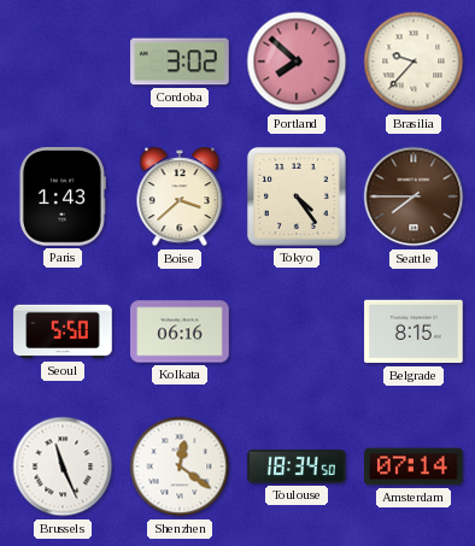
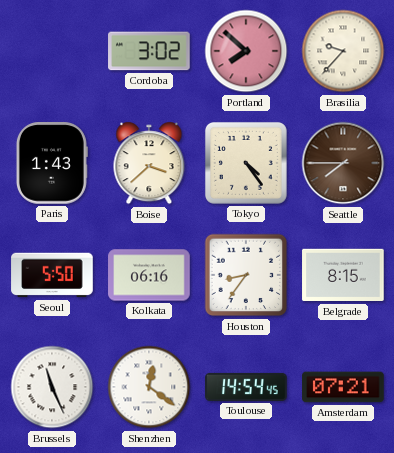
Houston: none -> 8:36
Toulouse: 18:34 -> 14:54
Amsterdam: 07:14 -> 07:21
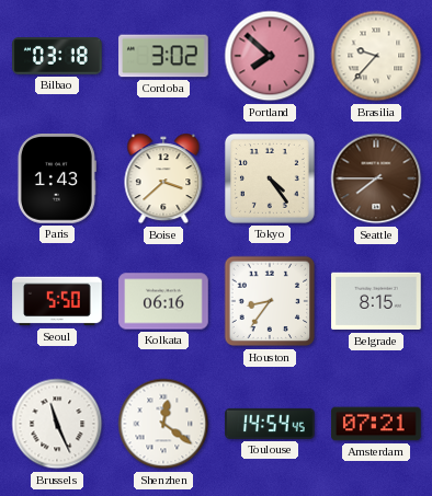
Bilbao: none -> 03:18
